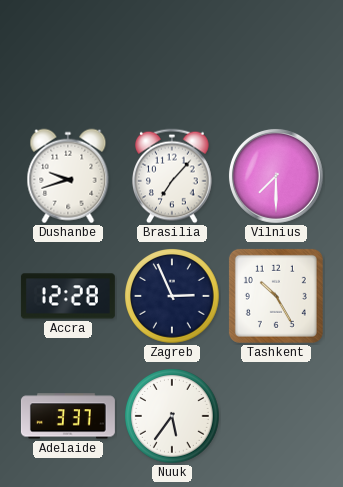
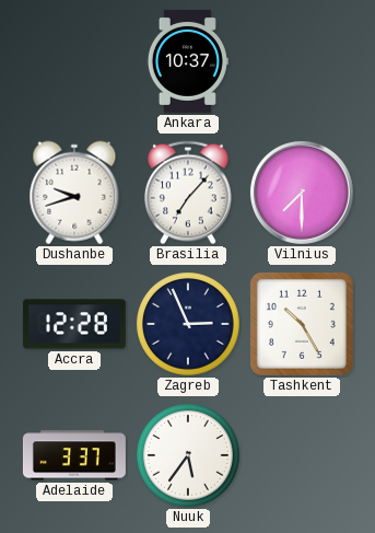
Ankara: none -> 10:37
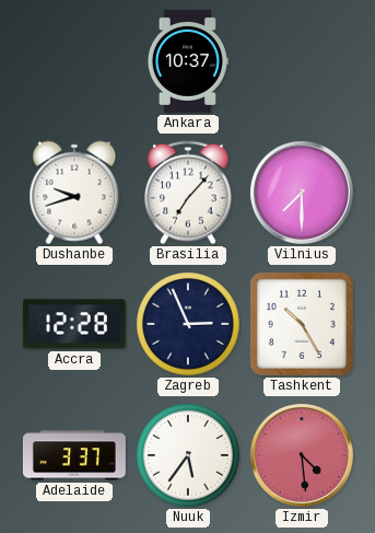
Izmir: none -> 4:29
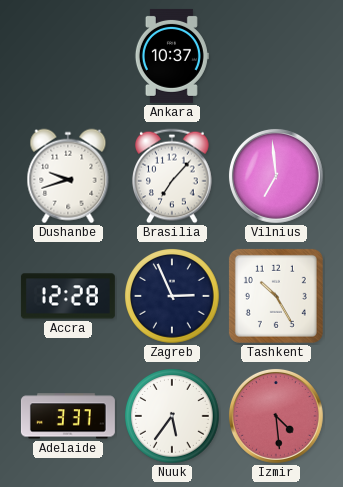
Vilnius: 7:30 -> 6:59
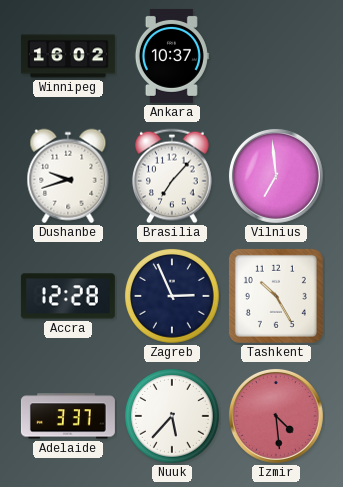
Winnipeg: none -> 16:02
Nuuk: 5:36 -> 5:37
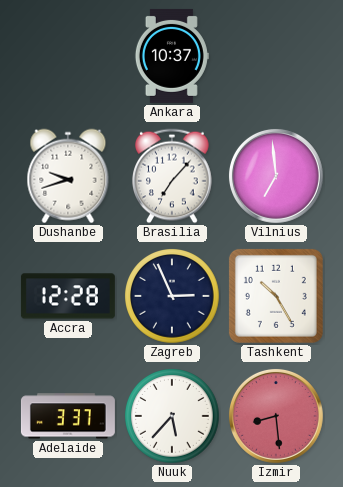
Winnipeg: 16:02 -> none
Izmir: 4:29 -> 8:29
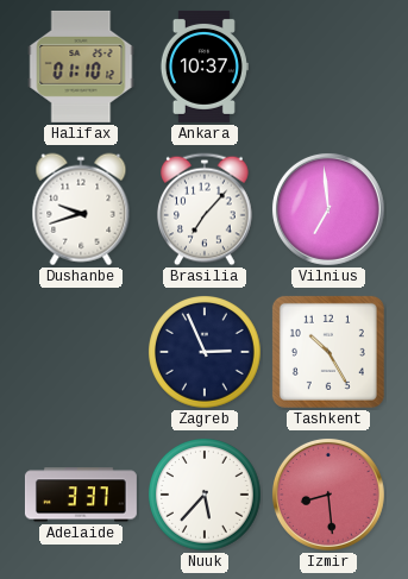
Halifax: none -> 01:10
Accra: 12:28 -> none
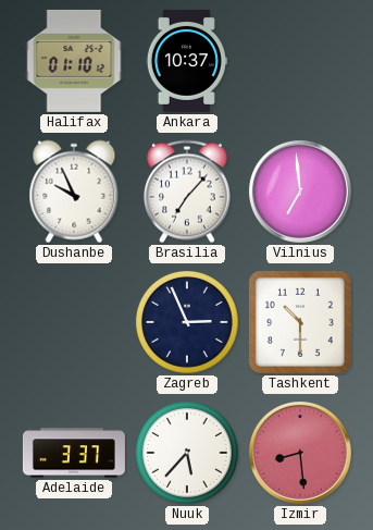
Dushanbe: 9:42 -> 9:56
Tashkent: 10:25 -> 10:30
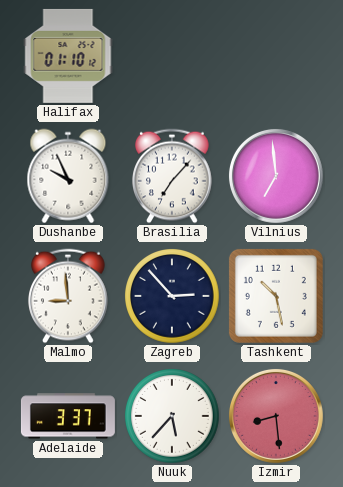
Ankara: 10:37 -> none
Malmo: none -> 8:59
Zagreb: 2:56 -> 2:53
Tashkent: 10:30 -> 10:28
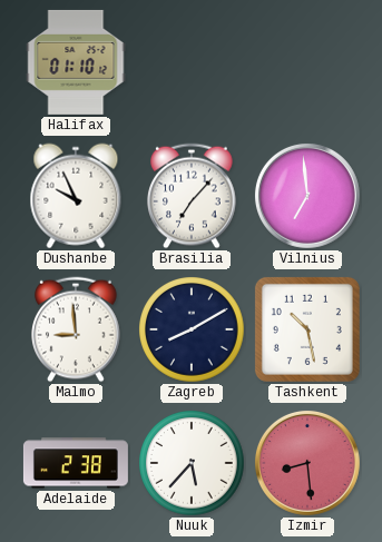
Zagreb: 2:53 -> 8:10
Adelaide: 3:37 -> 2:38
